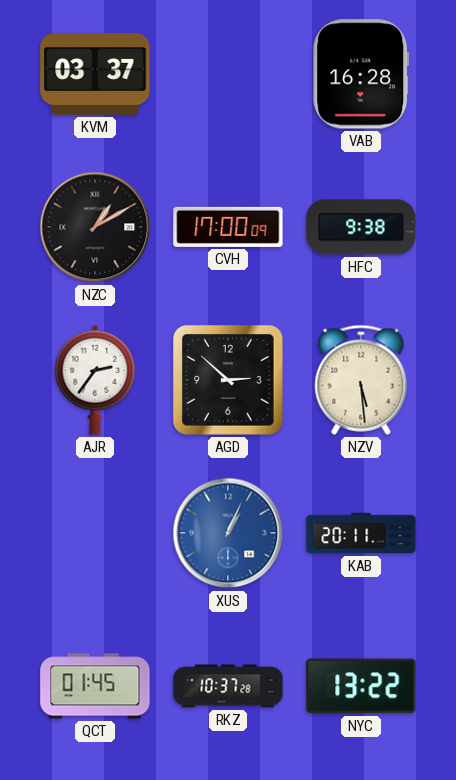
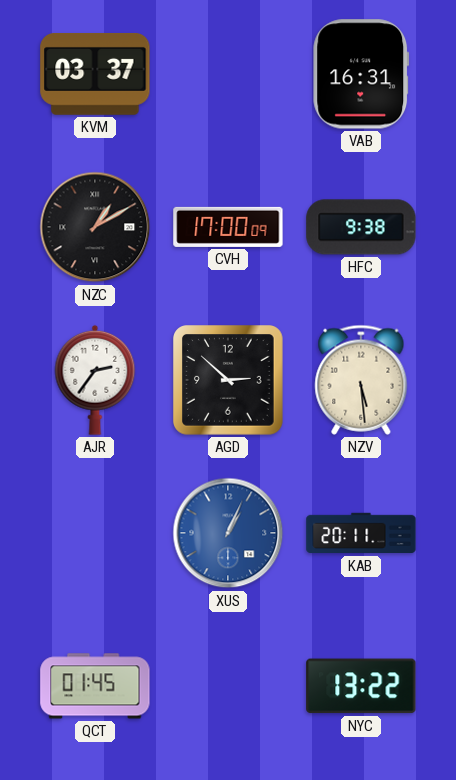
VAB: 16:28 -> 16:31
RKZ: 10:37 -> none
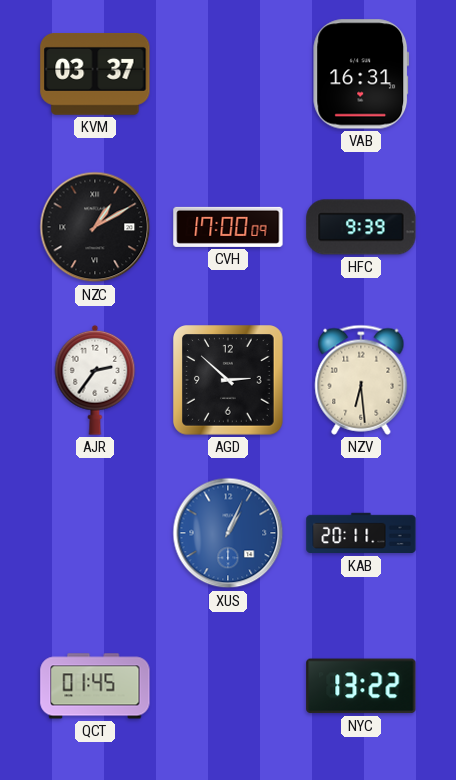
HFC: 9:38 -> 9:39
NZV: 5:29 -> 6:29
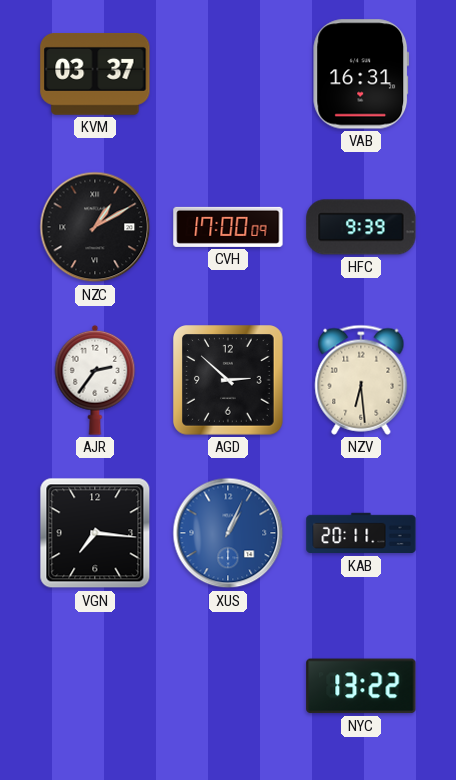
VGN: none -> 7:16
QCT: 01:45 -> none
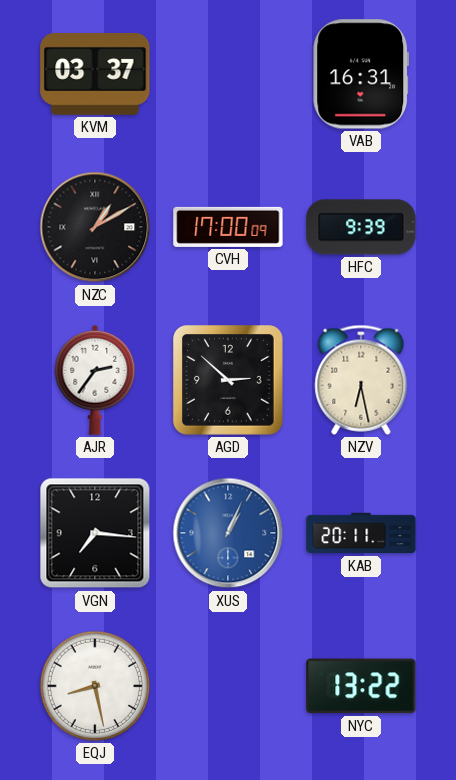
NZV: 6:29 -> 6:28
EQJ: none -> 8:28
